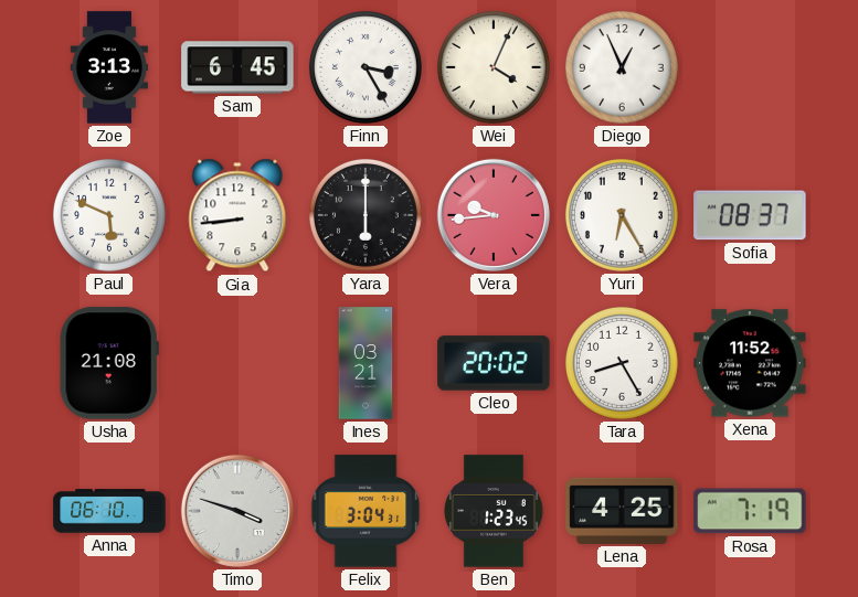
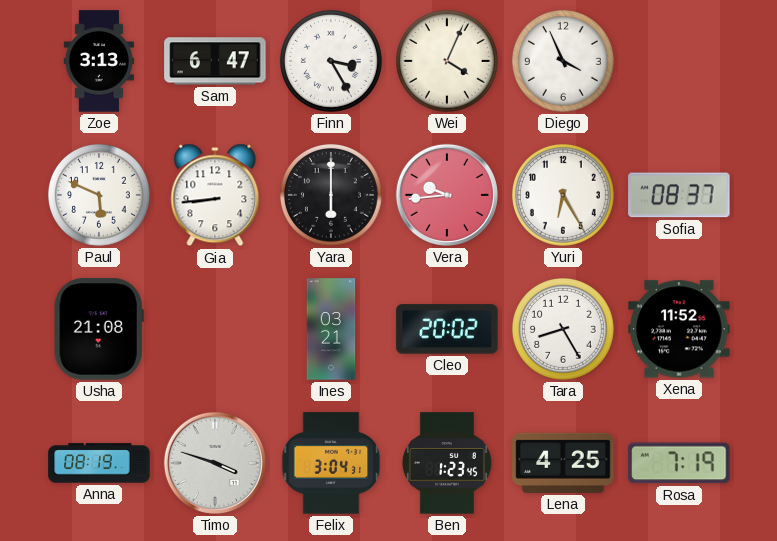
Sam: 6:45 -> 6:47
Diego: 12:56 -> 3:56
Anna: 06:10 -> 08:19
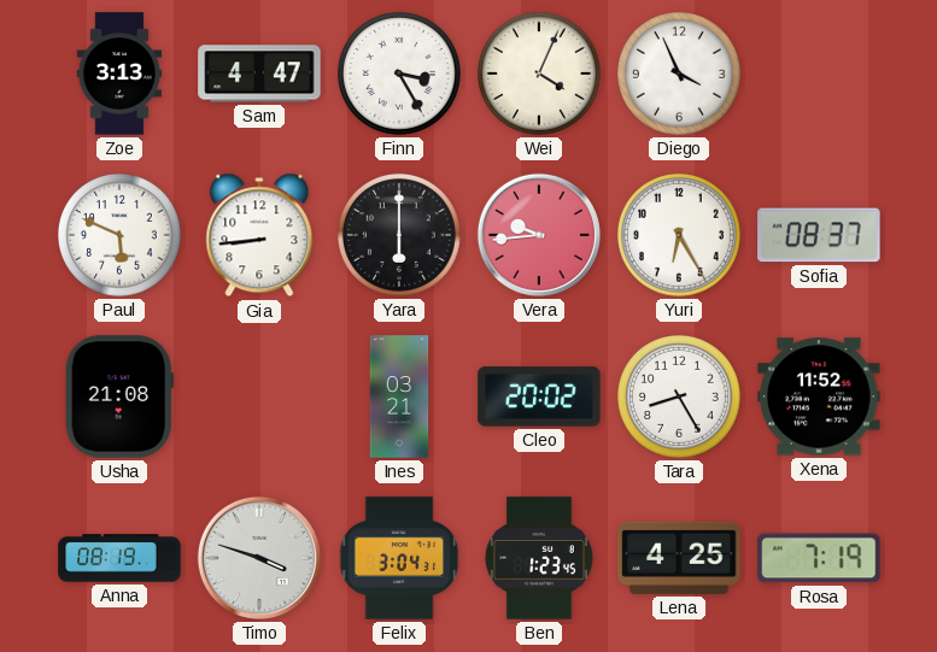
Sam: 6:47 -> 4:47
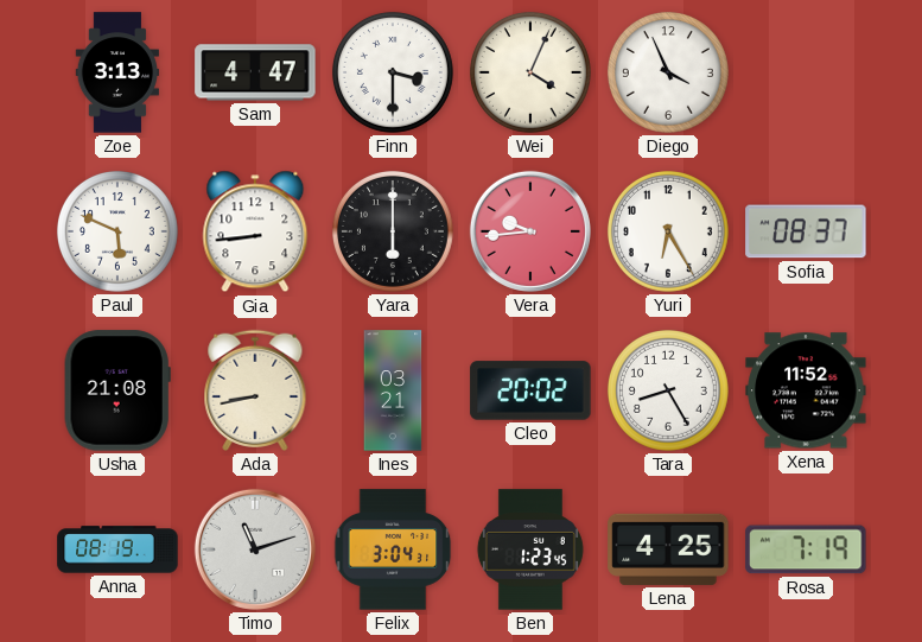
Finn: 3:25 -> 3:30
Ada: none -> 8:43
Timo: 3:48 -> 11:12
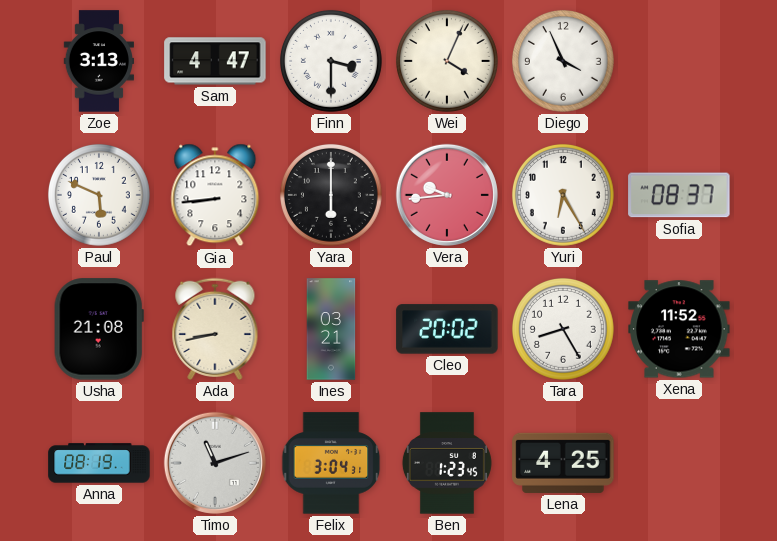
Rosa: 7:19 -> none
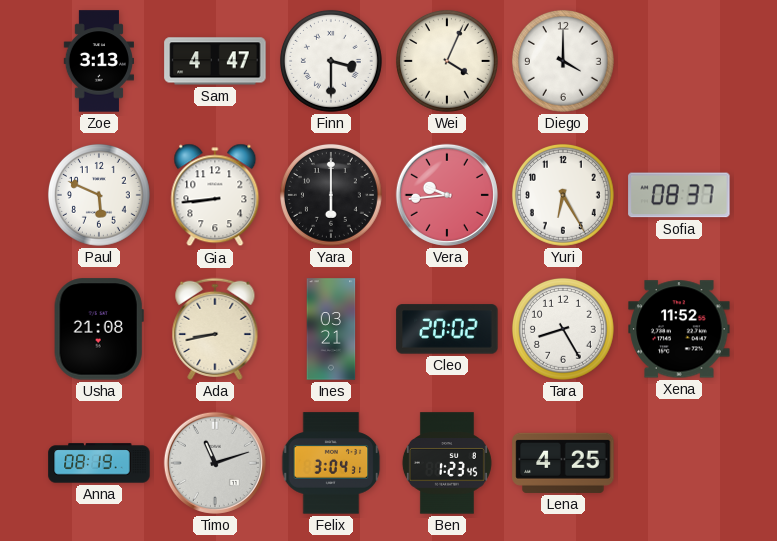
Diego: 3:56 -> 4:00
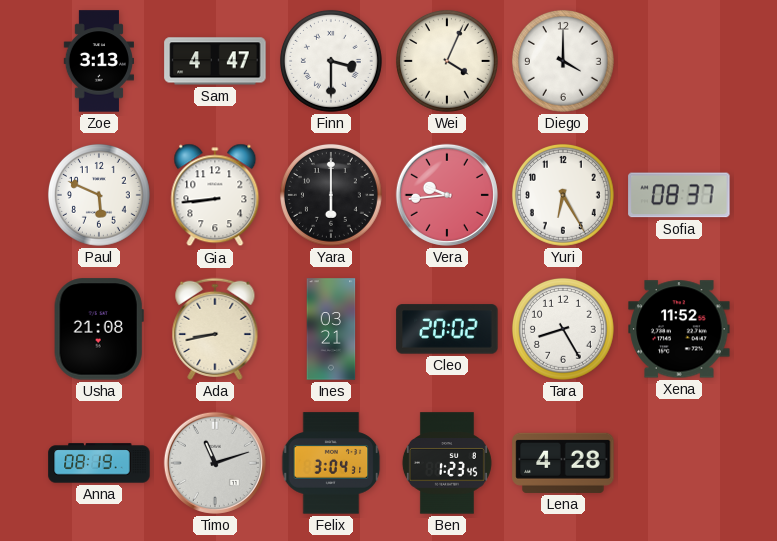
Lena: 4:25 -> 4:28
